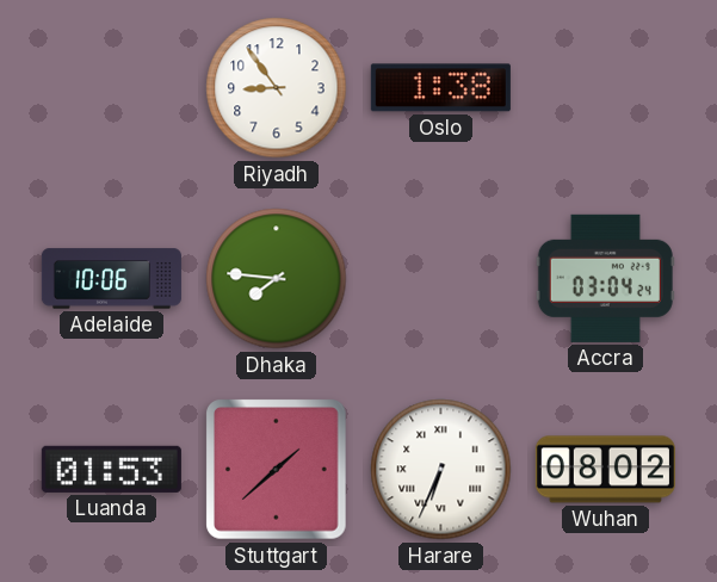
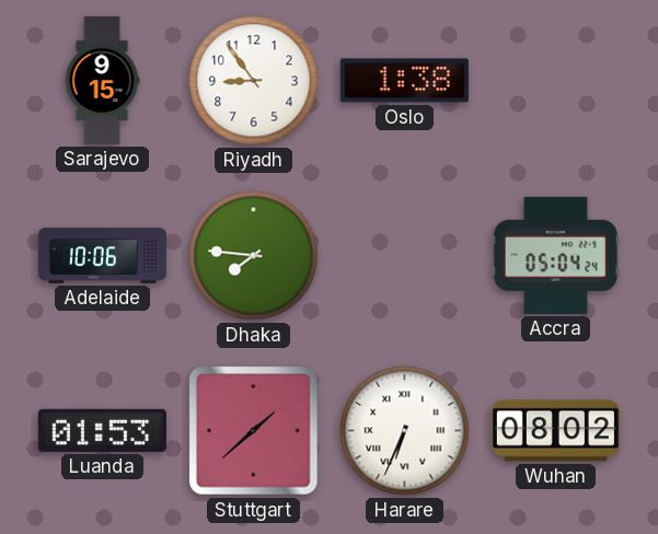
Sarajevo: none -> 9:15
Accra: 03:04 -> 05:04
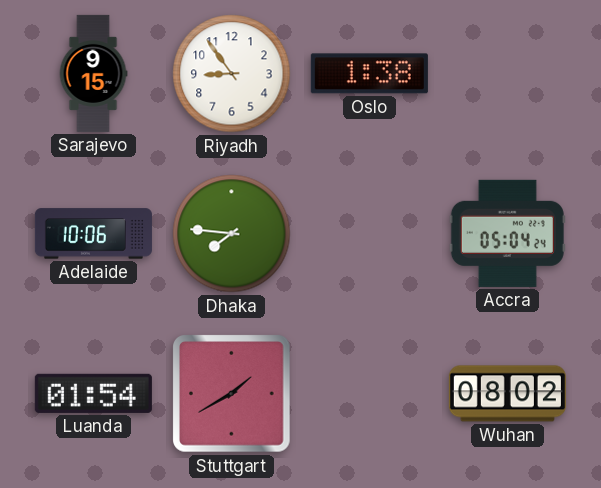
Luanda: 01:53 -> 01:54
Stuttgart: 1:38 -> 1:40
Harare: 6:34 -> none
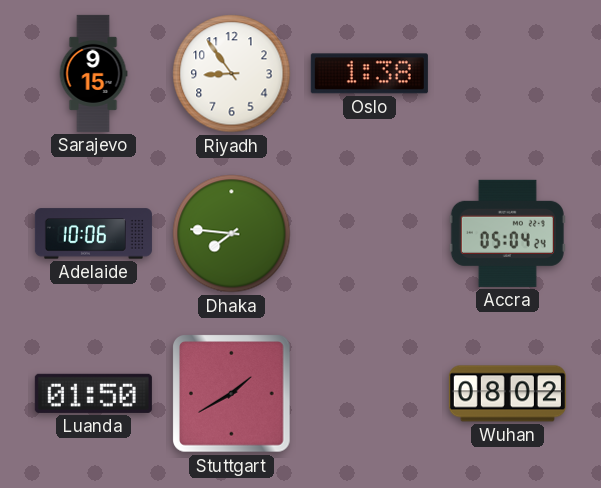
Luanda: 01:54 -> 01:50
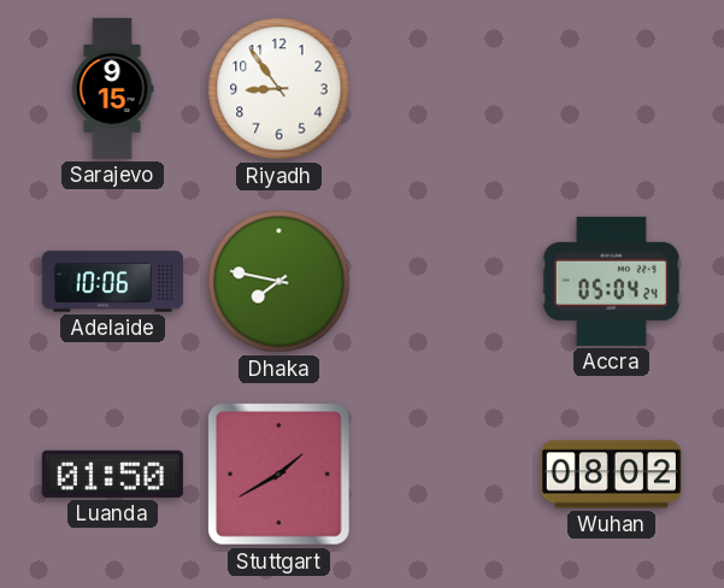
Oslo: 1:38 -> none
Dhaka: 7:46 -> 7:47
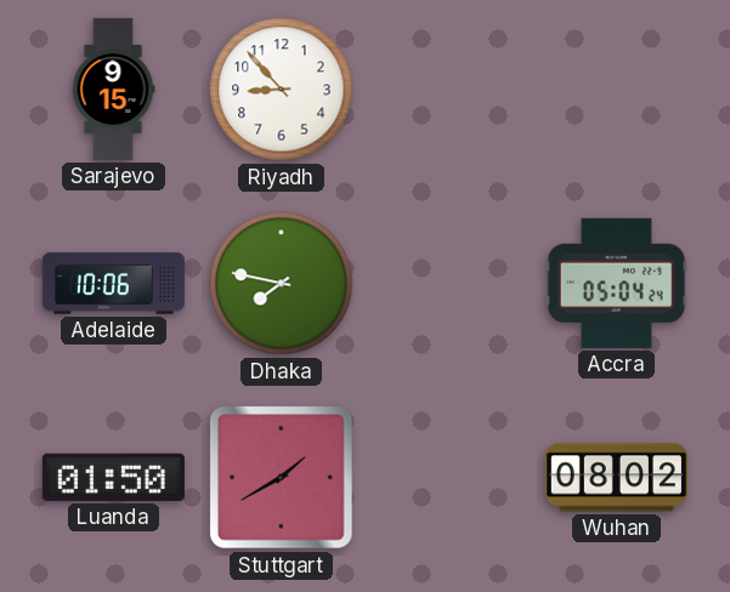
Riyadh: 8:54 -> 8:53
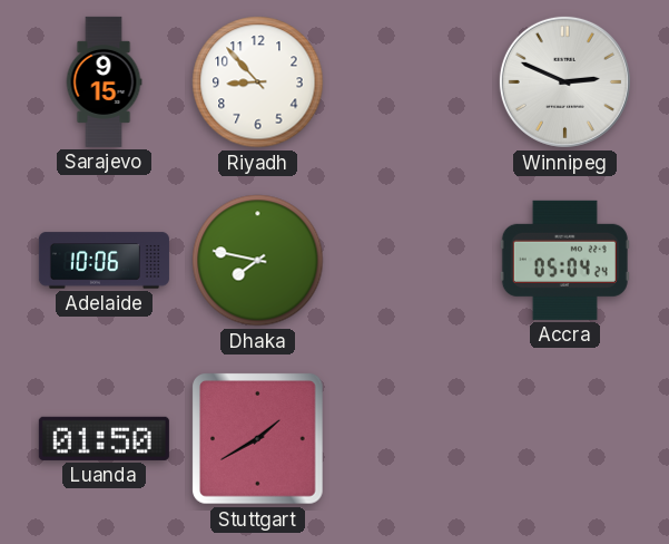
Winnipeg: none -> 2:49
Wuhan: 08:02 -> none
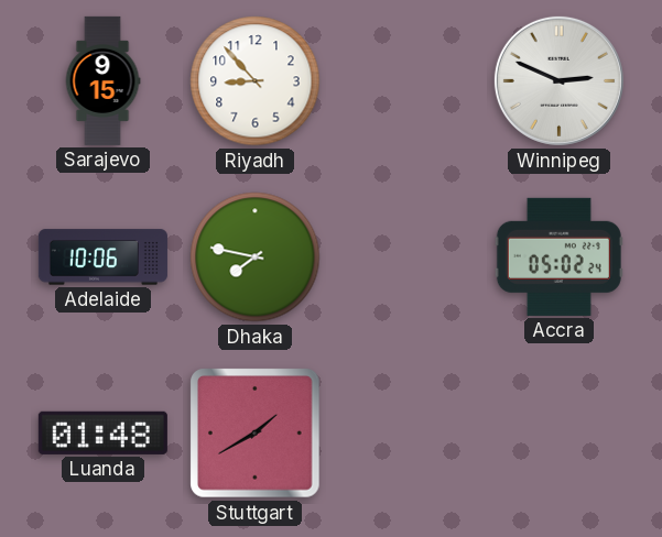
Accra: 05:04 -> 05:02
Luanda: 01:50 -> 01:48
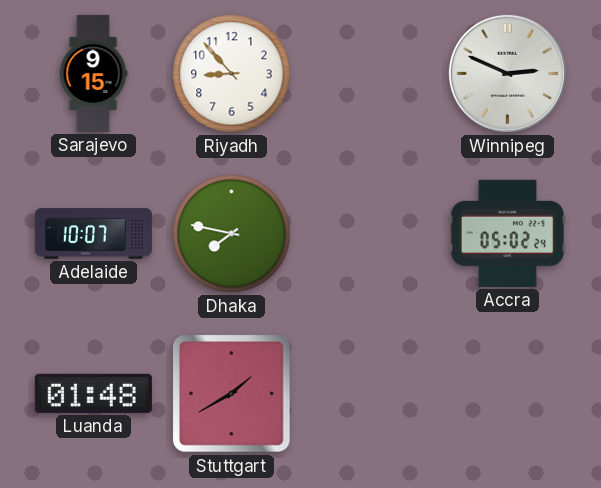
Adelaide: 10:06 -> 10:07
